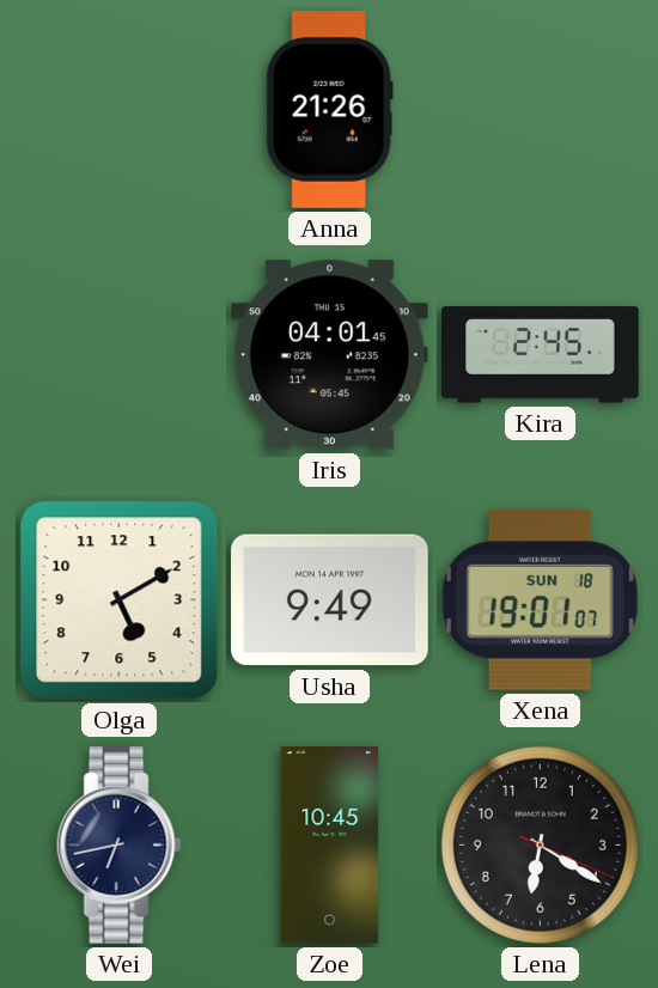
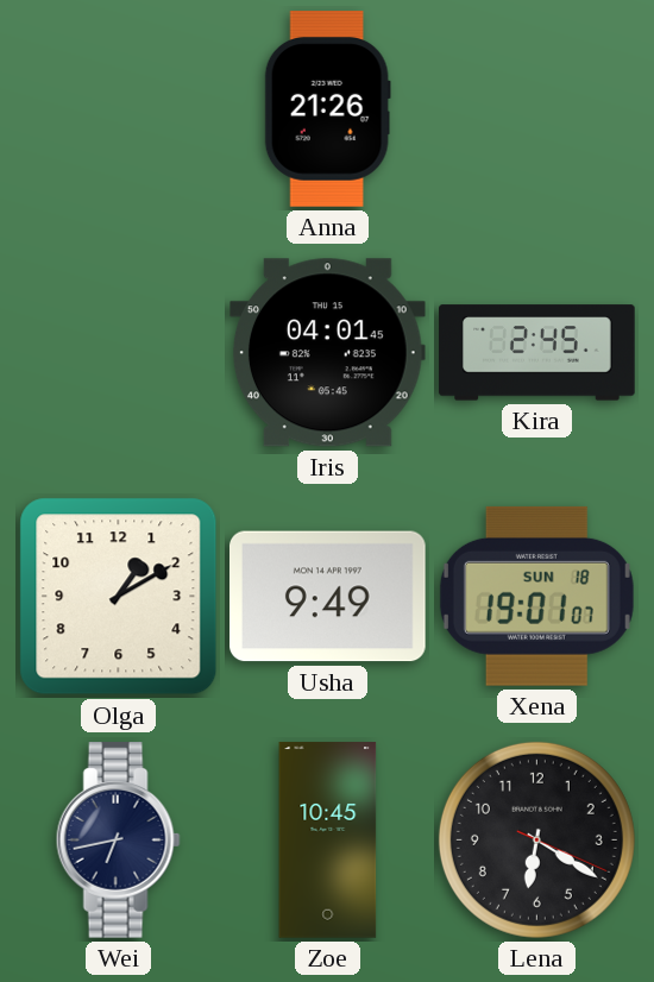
Olga: 5:10 -> 1:10
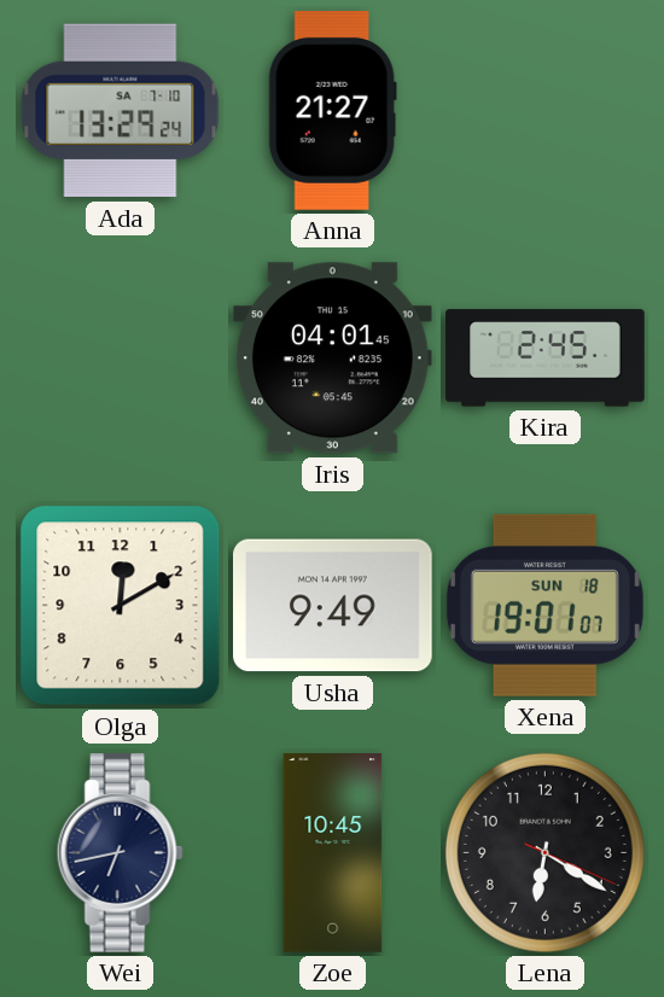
Ada: none -> 13:29
Anna: 21:26 -> 21:27
Olga: 1:10 -> 12:10
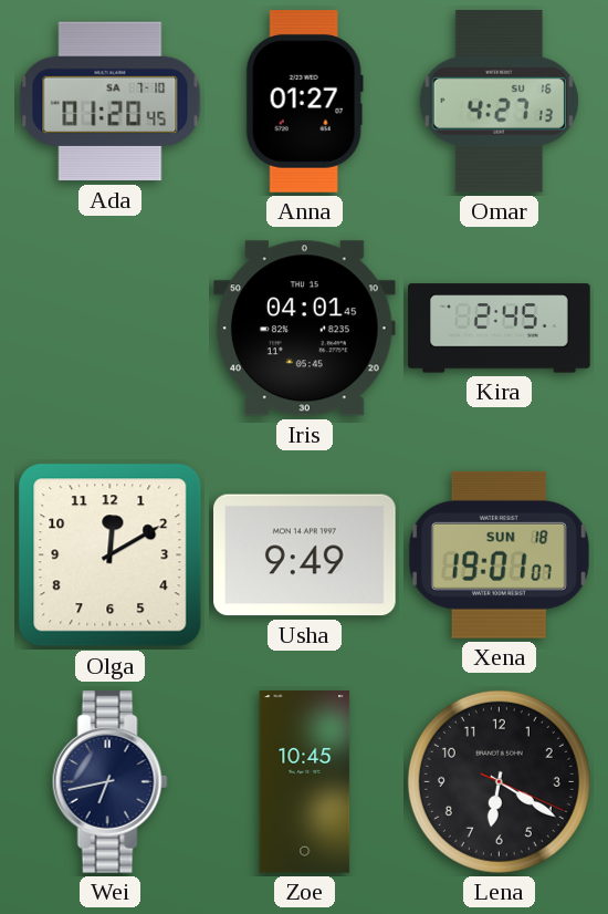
Ada: 13:29 -> 01:20
Anna: 21:27 -> 01:27
Omar: none -> 4:27
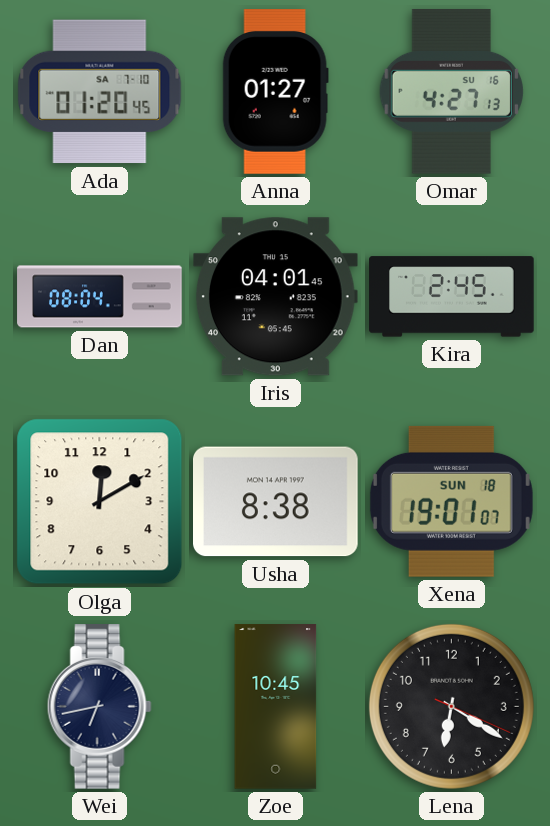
Dan: none -> 08:04
Usha: 9:49 -> 8:38
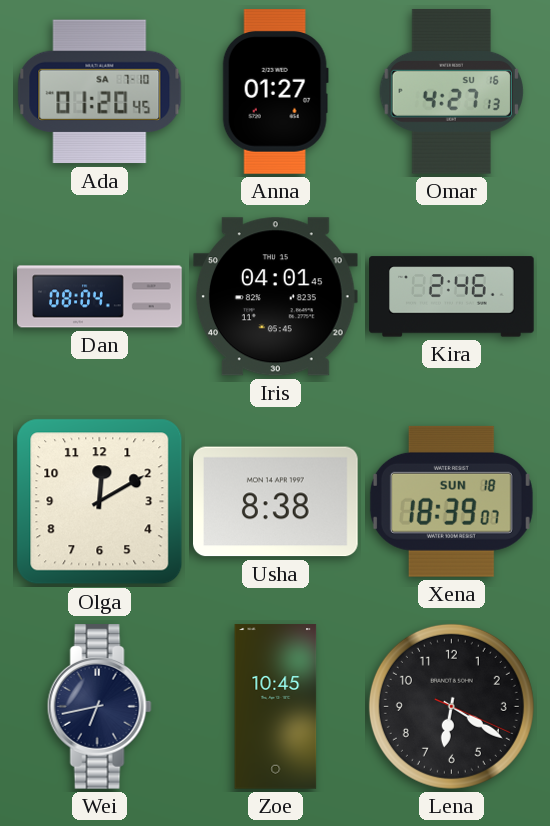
Kira: 2:45 -> 2:46
Xena: 19:01 -> 18:39
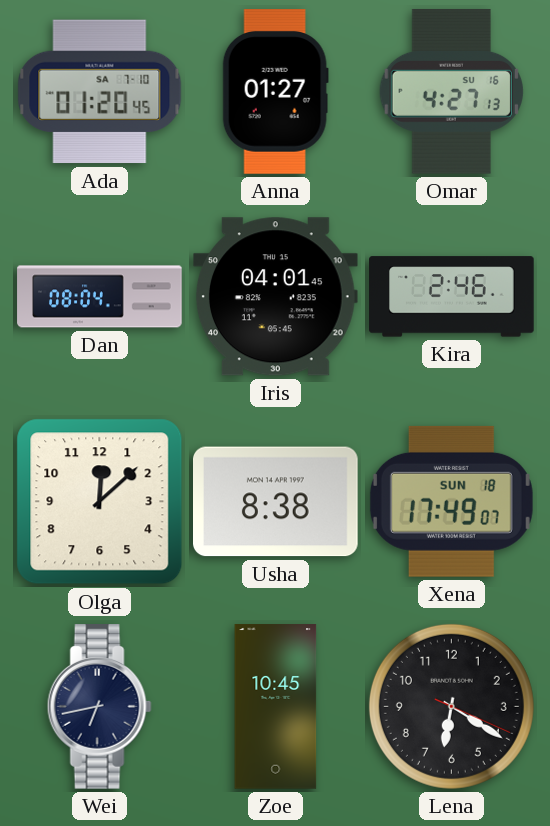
Olga: 12:10 -> 12:08
Xena: 18:39 -> 17:49
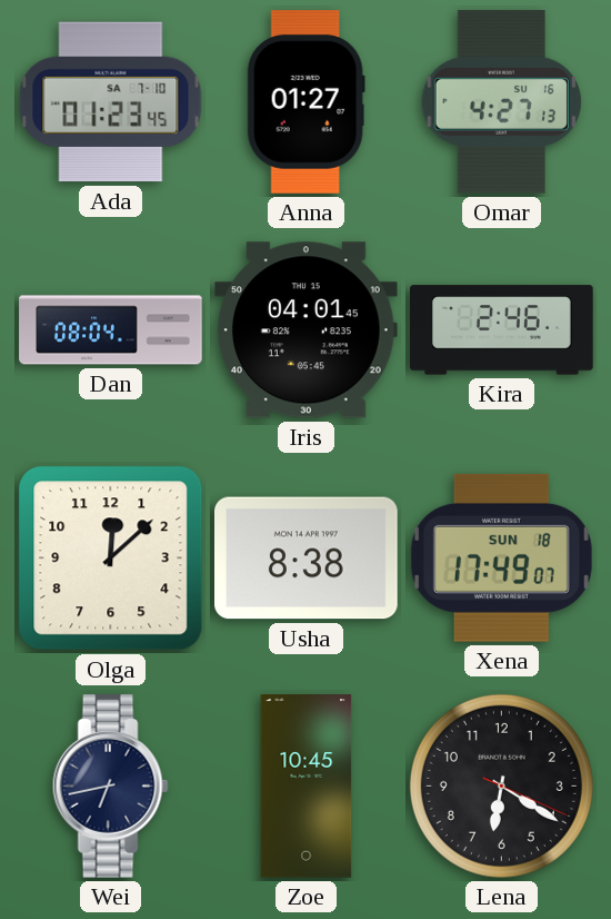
Ada: 01:20 -> 01:23
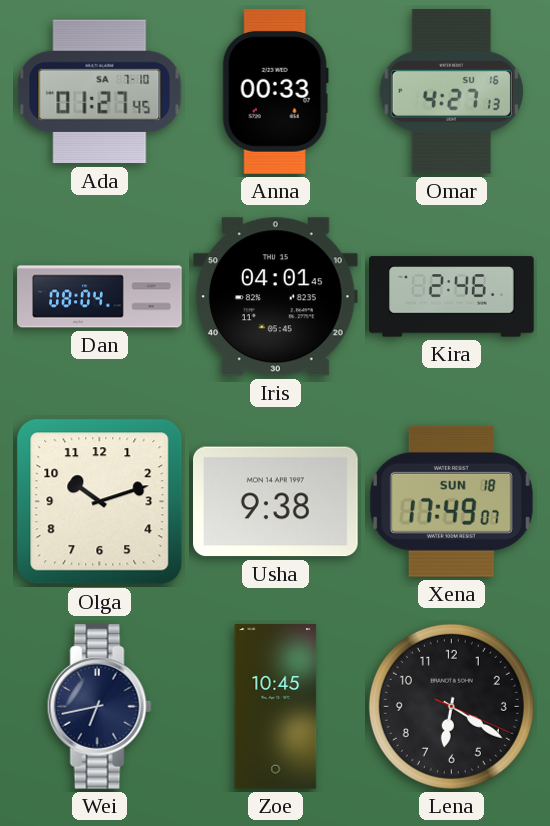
Ada: 01:23 -> 01:27
Anna: 01:27 -> 00:33
Olga: 12:08 -> 10:12
Usha: 8:38 -> 9:38
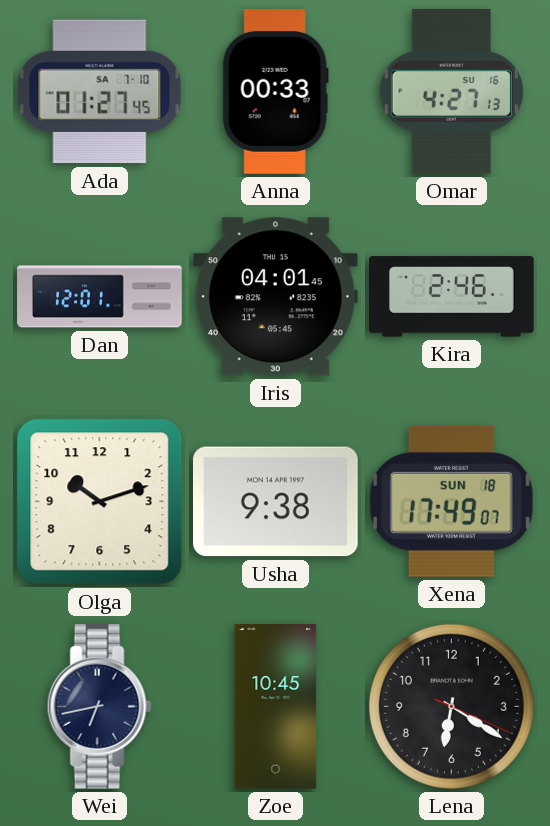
Dan: 08:04 -> 12:01
